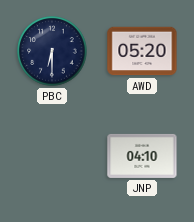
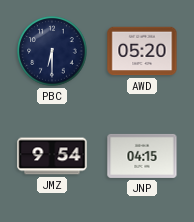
JMZ: none -> 9:54
JNP: 04:10 -> 04:15
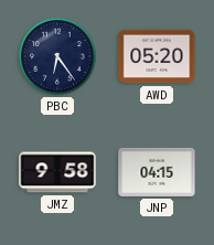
PBC: 6:30 -> 6:24
JMZ: 9:54 -> 9:58
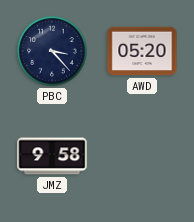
PBC: 6:24 -> 3:23
JNP: 04:15 -> none
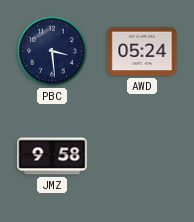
PBC: 3:23 -> 3:29
AWD: 05:20 -> 05:24
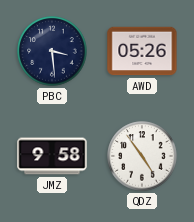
AWD: 05:24 -> 05:26
QDZ: none -> 4:54
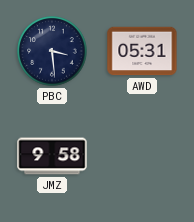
AWD: 05:26 -> 05:31
QDZ: 4:54 -> none
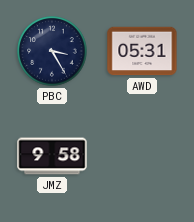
PBC: 3:29 -> 3:25
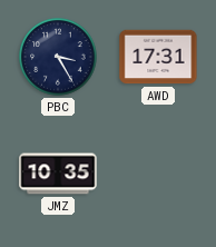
AWD: 05:31 -> 17:31
JMZ: 9:58 -> 10:35
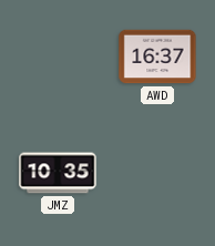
PBC: 3:25 -> none
AWD: 17:31 -> 16:37
